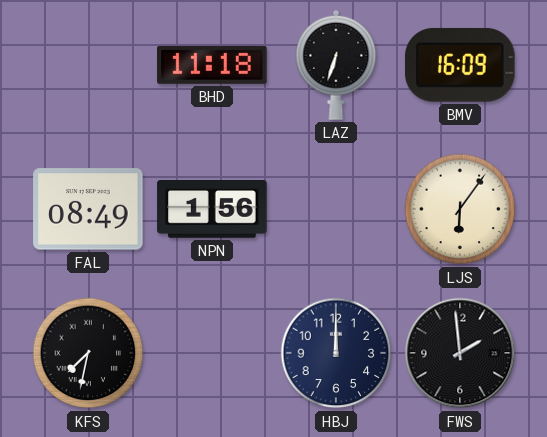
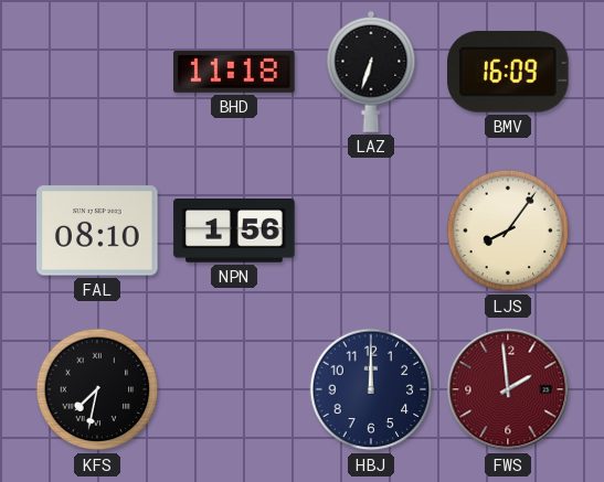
FAL: 08:49 -> 08:10
LJS: 6:06 -> 8:06
FWS dial: black -> burgundy
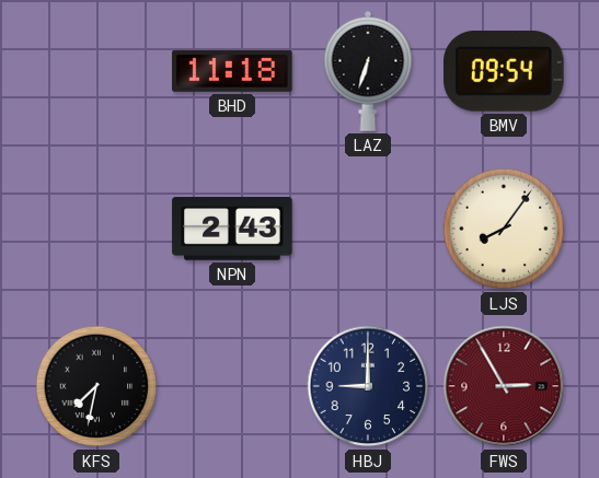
BMV: 16:09 -> 09:54
FAL: 08:10 -> none
NPN: 1:56 -> 2:43
HBJ: 12:00 -> 9:00
FWS: 1:59 -> 2:55
